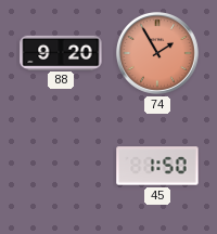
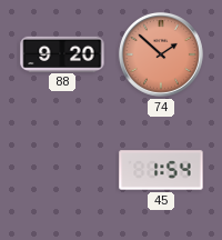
74: 1:55 -> 1:52
45: 1:50 -> 1:54
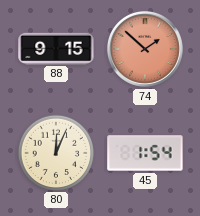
88: 9:20 -> 9:15
80: none -> 12:04
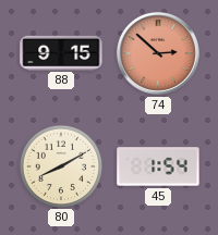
74: 1:52 -> 2:52
80: 12:04 -> 8:10
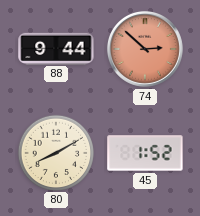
88: 9:15 -> 9:44
45: 1:54 -> 1:52
